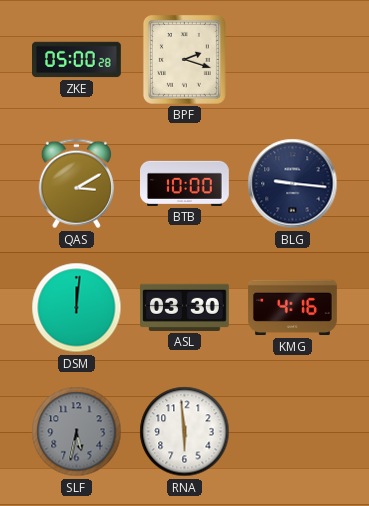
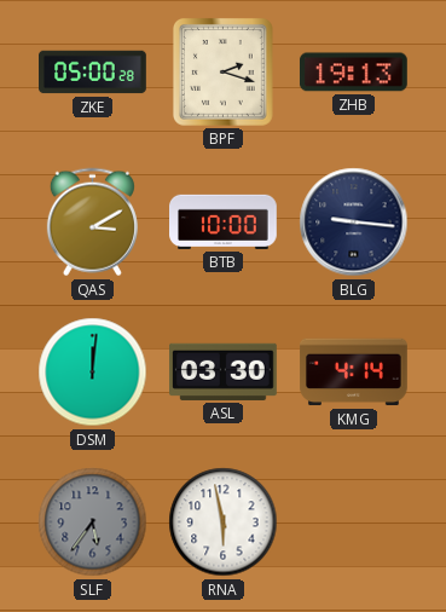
ZHB: none -> 19:13
KMG: 4:16 -> 4:14
SLF: 5:32 -> 5:36
RNA: 5:59 -> 5:58
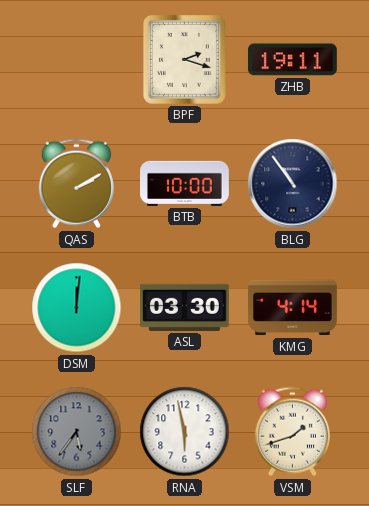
ZKE: 05:00 -> none
ZHB: 19:13 -> 19:11
QAS: 3:10 -> 2:10
BLG: 9:16 -> 10:54
VSM: none -> 1:42
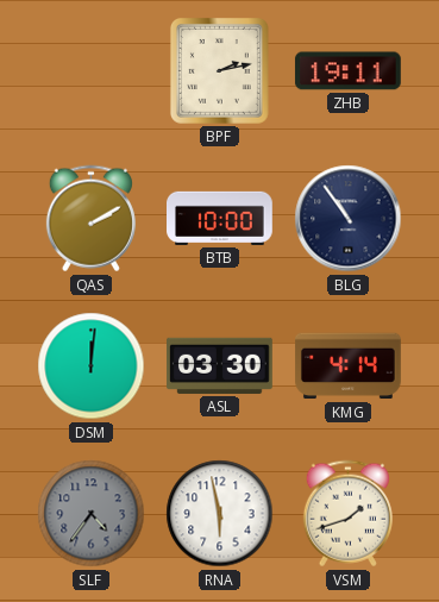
BPF: 2:18 -> 2:13
SLF: 5:36 -> 4:36
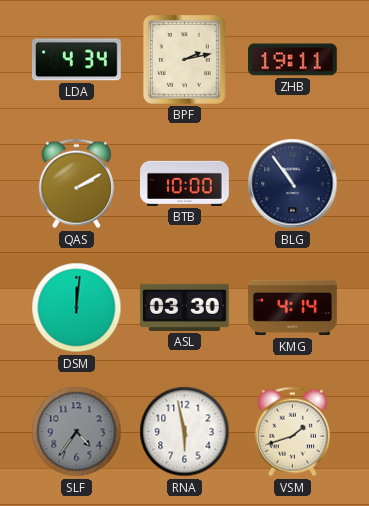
LDA: none -> 4:34
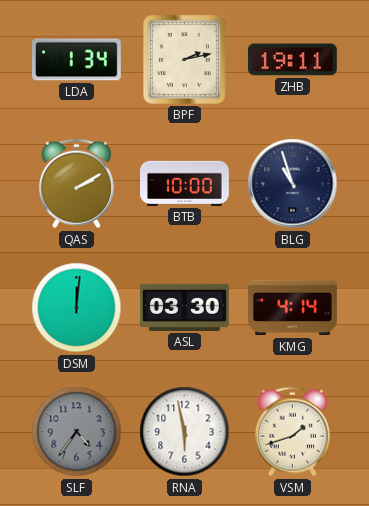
LDA: 4:34 -> 1:34
BLG: 10:54 -> 10:57
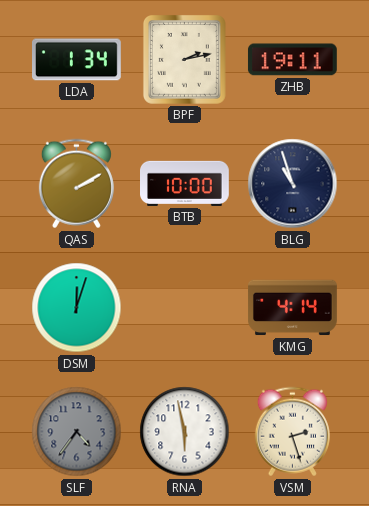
DSM: 12:01 -> 12:03
ASL: 03:30 -> none
VSM: 1:42 -> 2:27
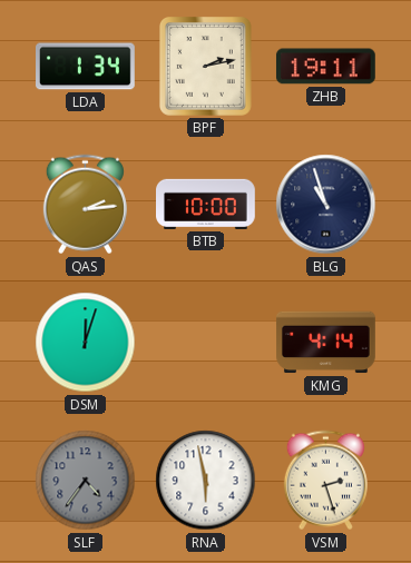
QAS: 2:10 -> 2:14
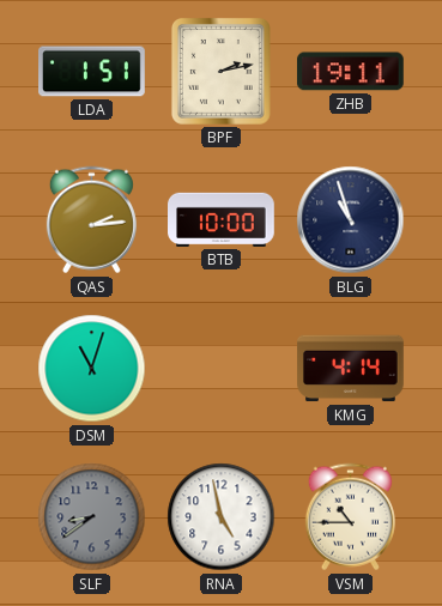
LDA: 1:34 -> 1:51
DSM: 12:03 -> 11:03
SLF: 4:36 -> 8:39
RNA: 5:58 -> 4:58
VSM: 2:27 -> 10:45
